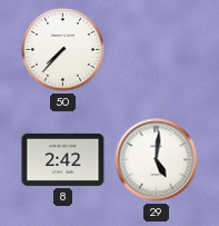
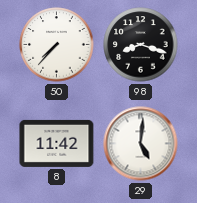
98: none -> 8:18
8: 2:42 -> 11:42
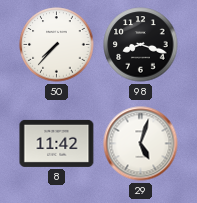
29: 5:01 -> 5:03
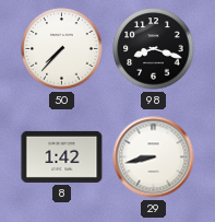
8: 11:42 -> 1:42
29: 5:03 -> 8:43
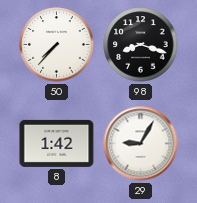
29: 8:43 -> 9:05
